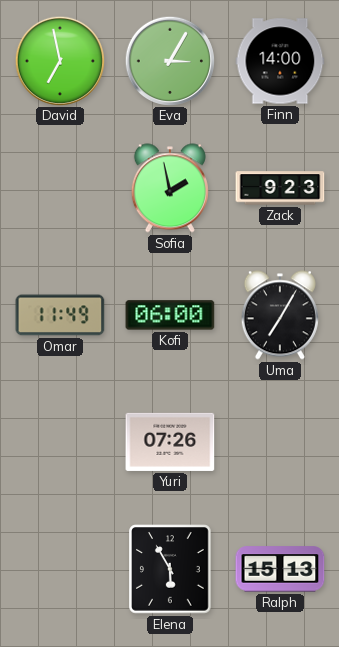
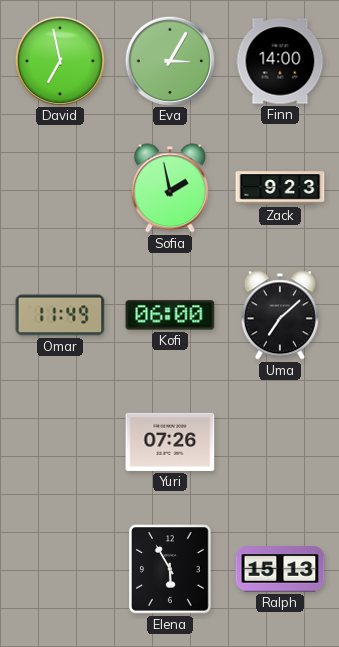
Uma: 7:05 -> 7:08
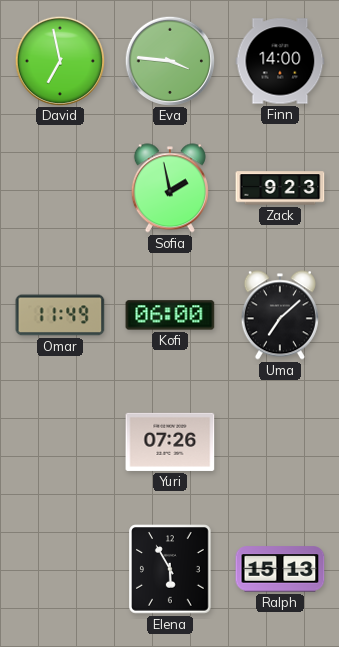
Eva: 3:05 -> 3:46
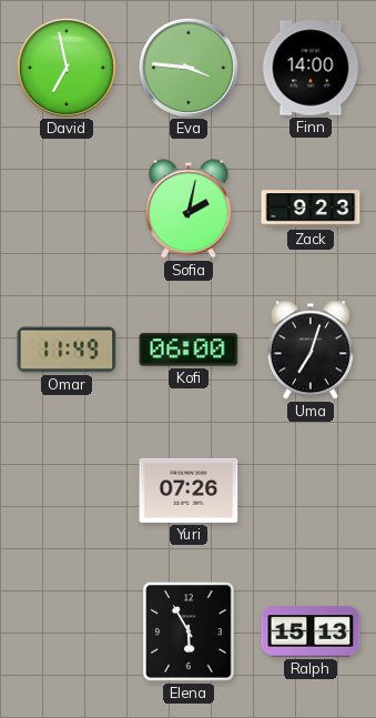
Sofia: 1:58 -> 2:02
Uma: 7:08 -> 7:03
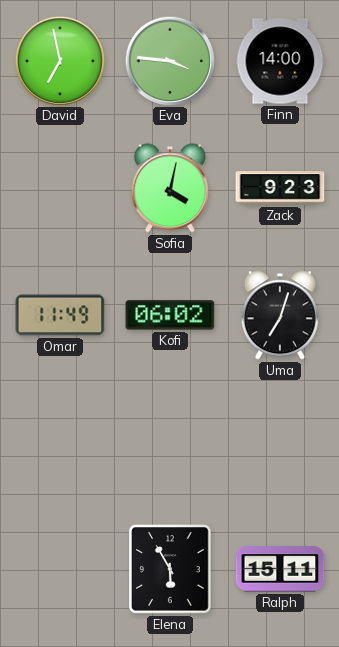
Sofia: 2:02 -> 4:02
Kofi: 06:00 -> 06:02
Yuri: 07:26 -> none
Ralph: 15:13 -> 15:11
